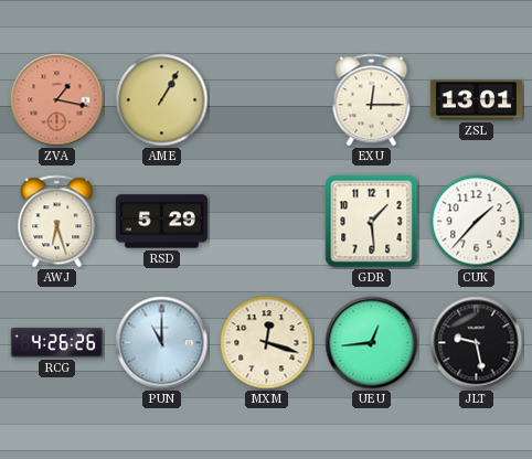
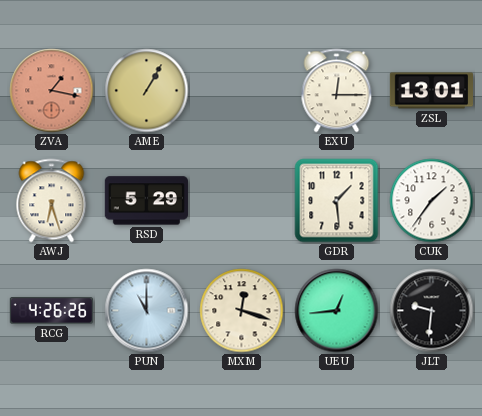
CUK: 1:37 -> 1:36
JLT: 9:28 -> 9:31
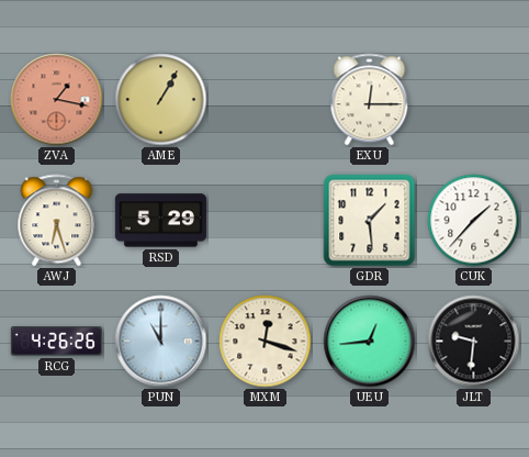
ZSL: 13:01 -> none
CUK: 1:36 -> 1:37
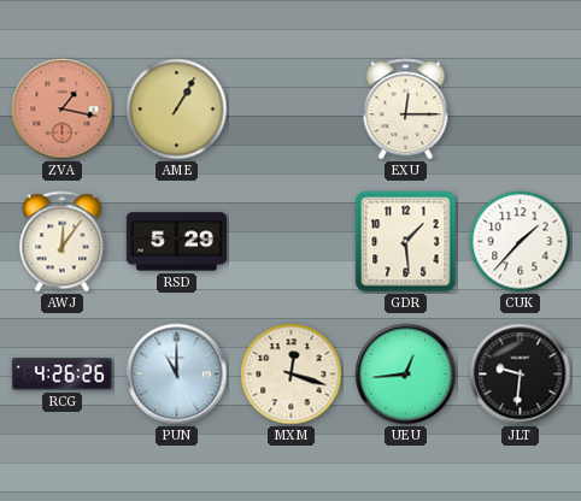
AWJ: 6:27 -> 12:06
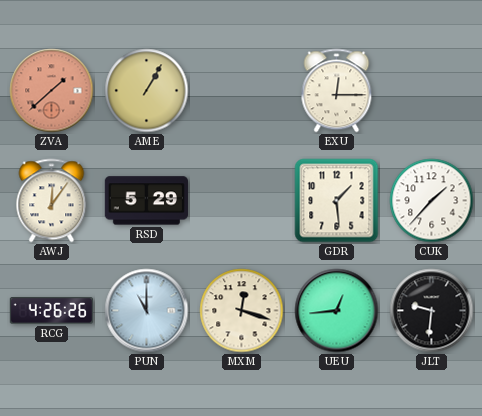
ZVA: 1:17 -> 1:38
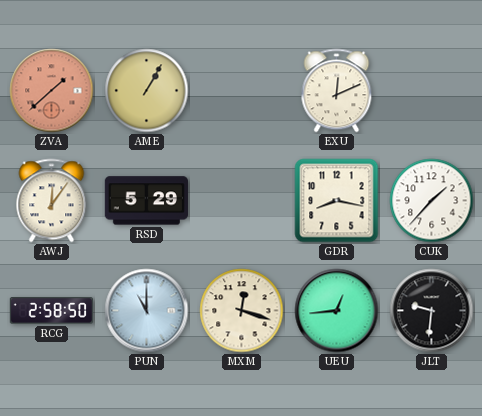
EXU: 12:15 -> 12:11
GDR: 1:29 -> 8:17
RCG: 4:26 -> 2:58
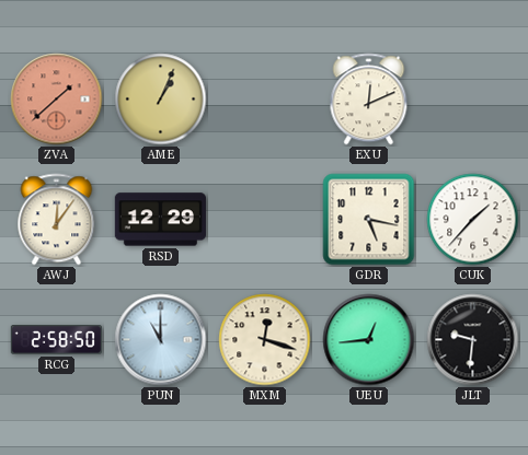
AME: 1:05 -> 1:04
RSD: 5:29 -> 12:29
GDR: 8:17 -> 5:17
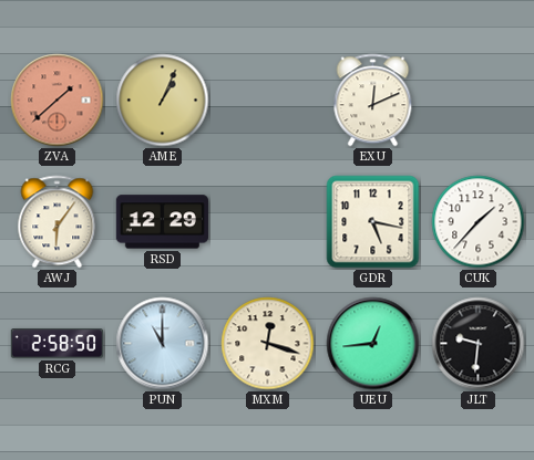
AWJ: 12:06 -> 6:06
